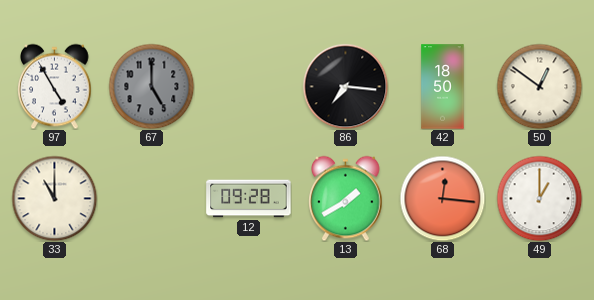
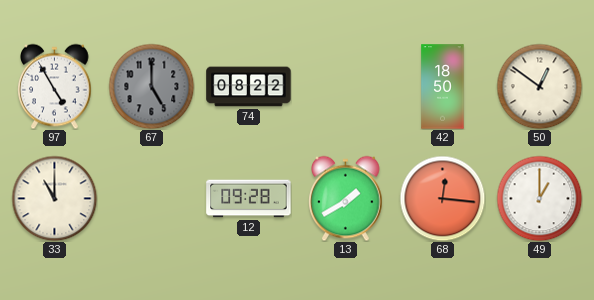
74: none -> 08:22
86: 7:16 -> none
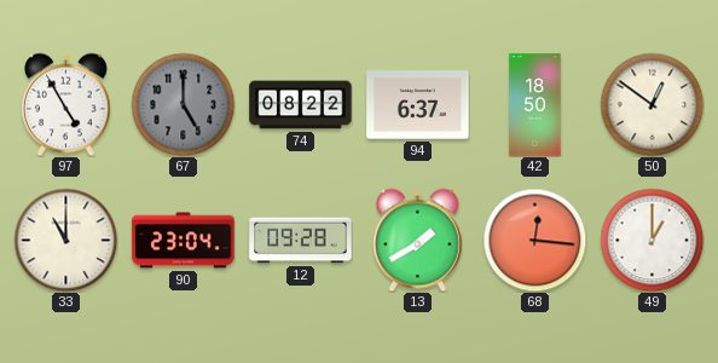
94: none -> 6:37
90: none -> 23:04
